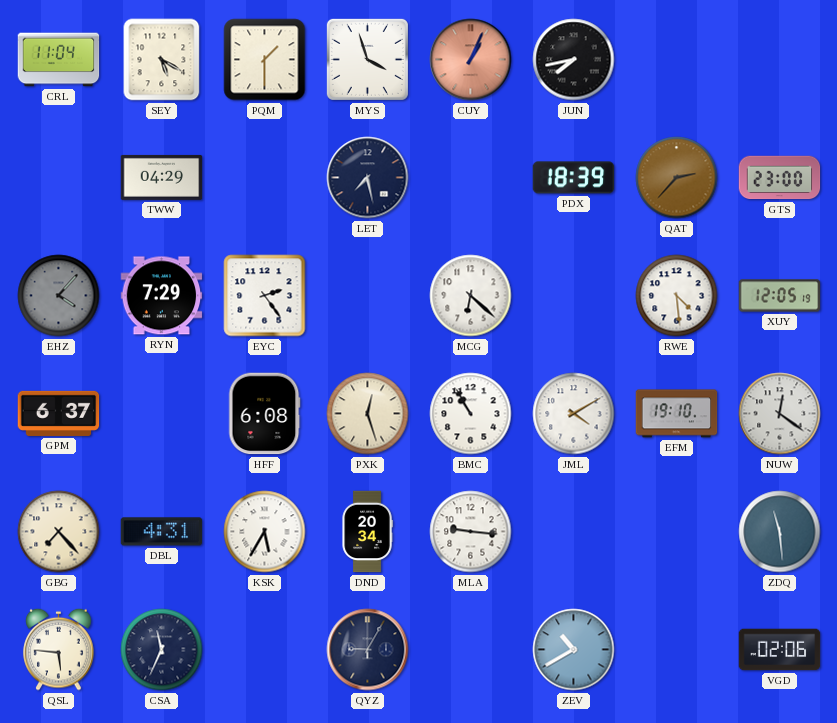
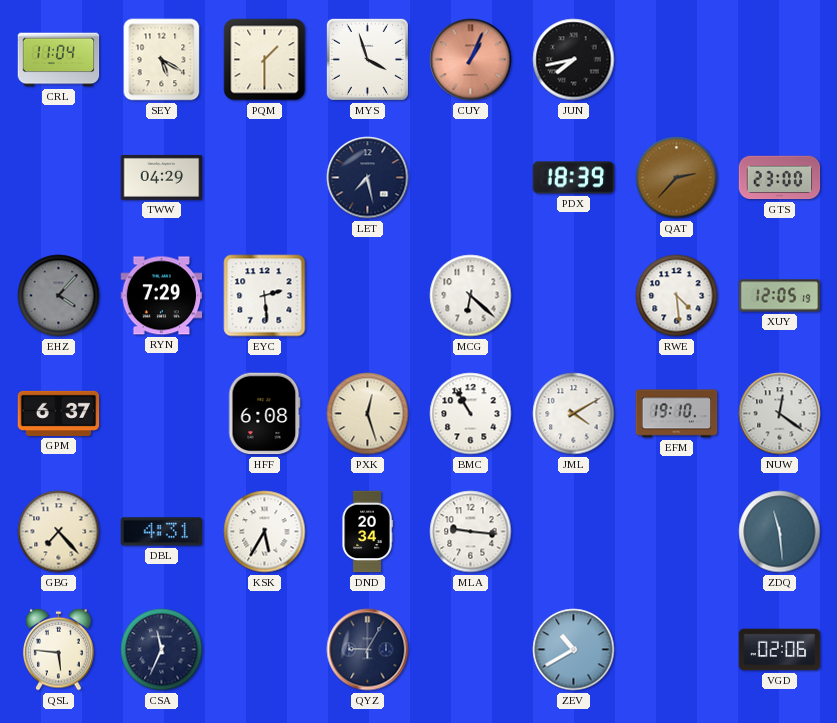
EYC: 2:24 -> 2:29
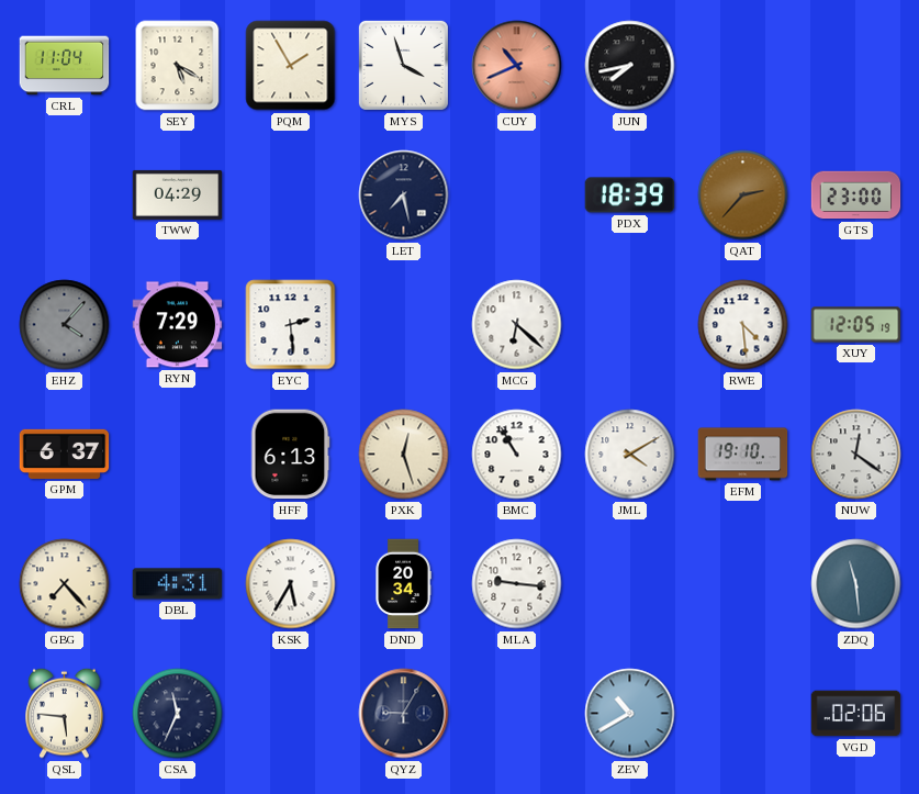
PQM: 1:30 -> 1:55
CUY: 1:04 -> 10:41
HFF: 6:08 -> 6:13
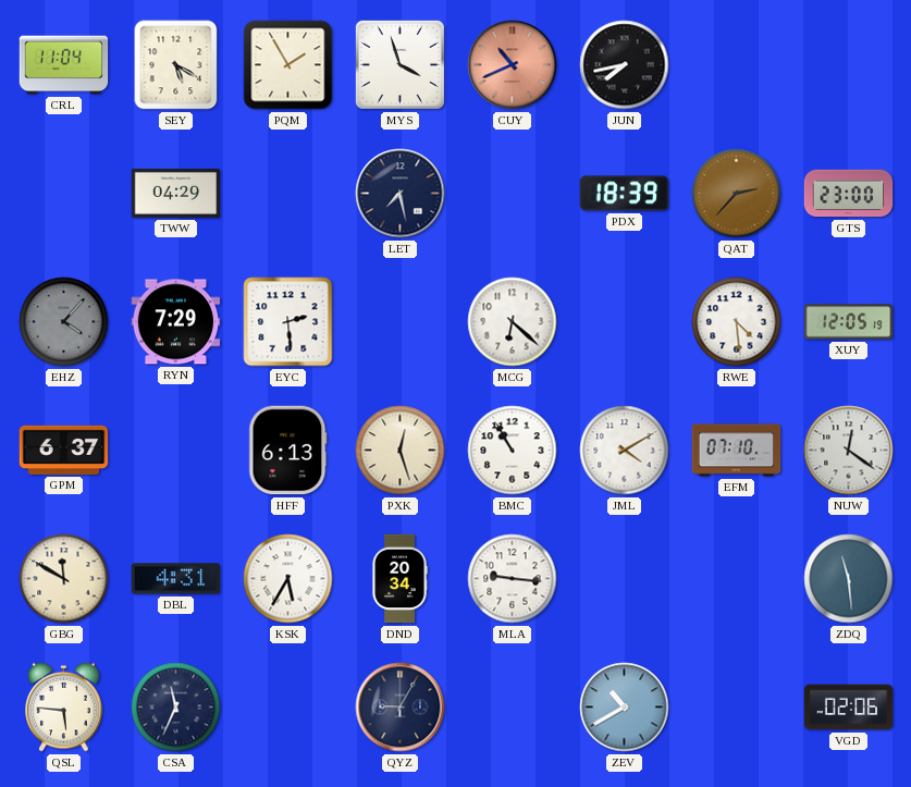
EFM: 19:10 -> 07:10
GBG: 7:23 -> 11:50
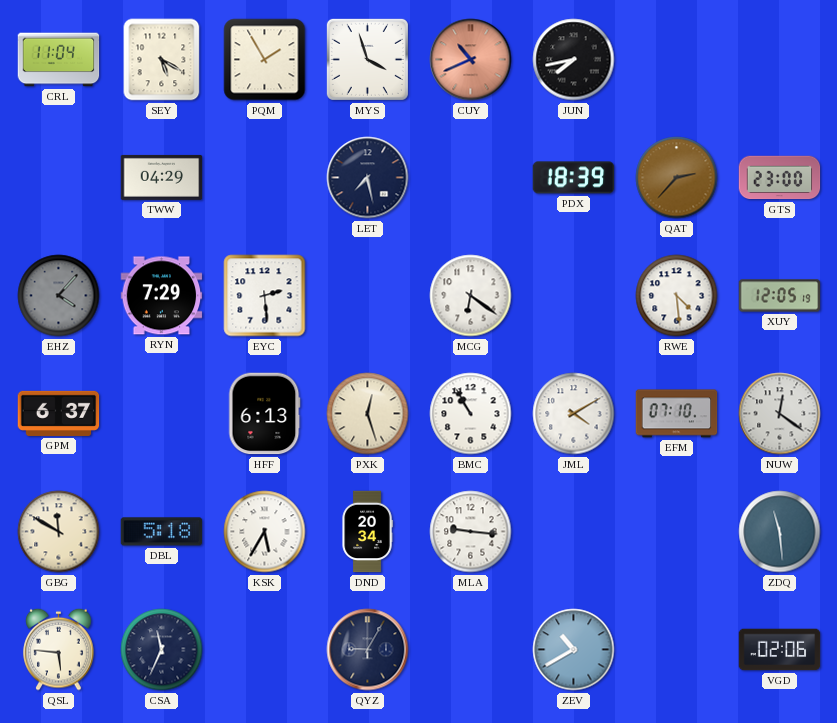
MCG: 6:22 -> 6:21
DBL: 4:31 -> 5:18
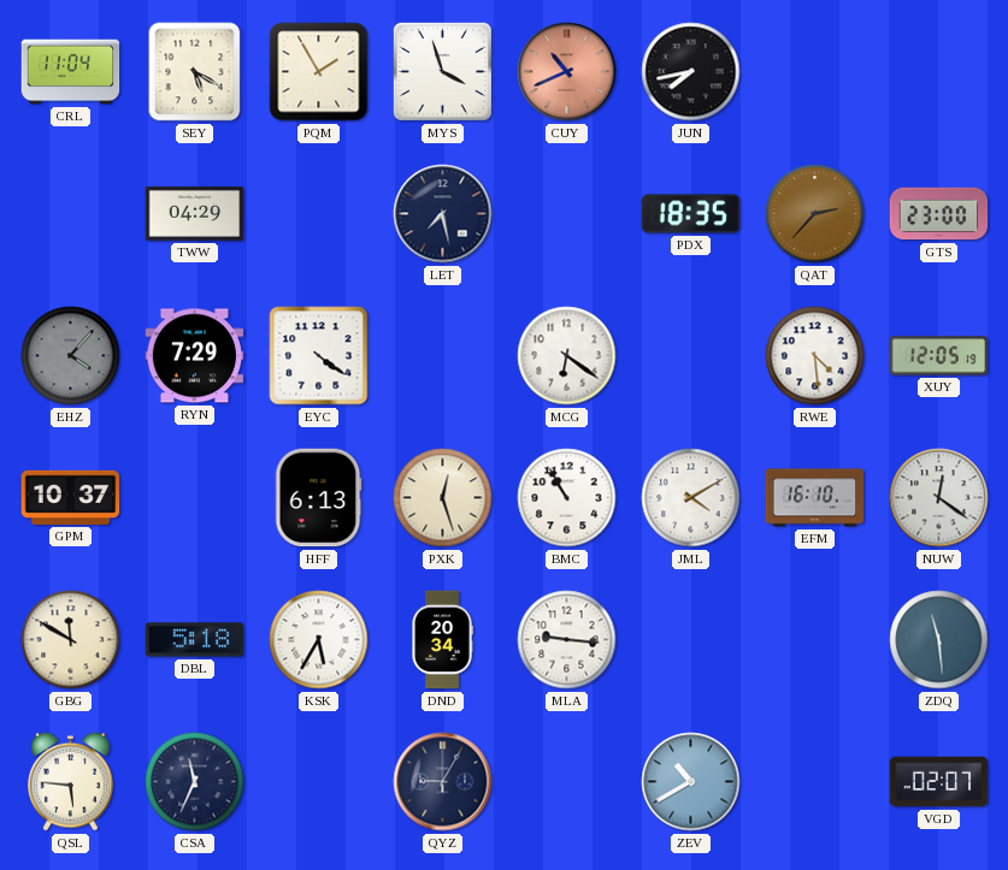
PDX: 18:39 -> 18:35
EYC: 2:29 -> 4:21
GPM: 6:37 -> 10:37
EFM: 07:10 -> 16:10
VGD: 02:06 -> 02:07
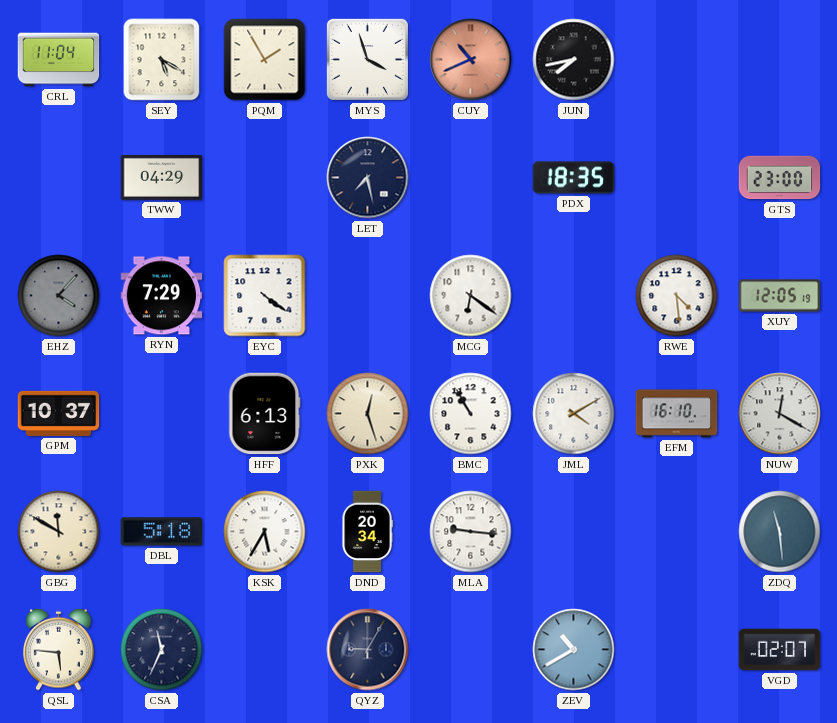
QAT: 2:37 -> none
NUW: 12:21 -> 12:20
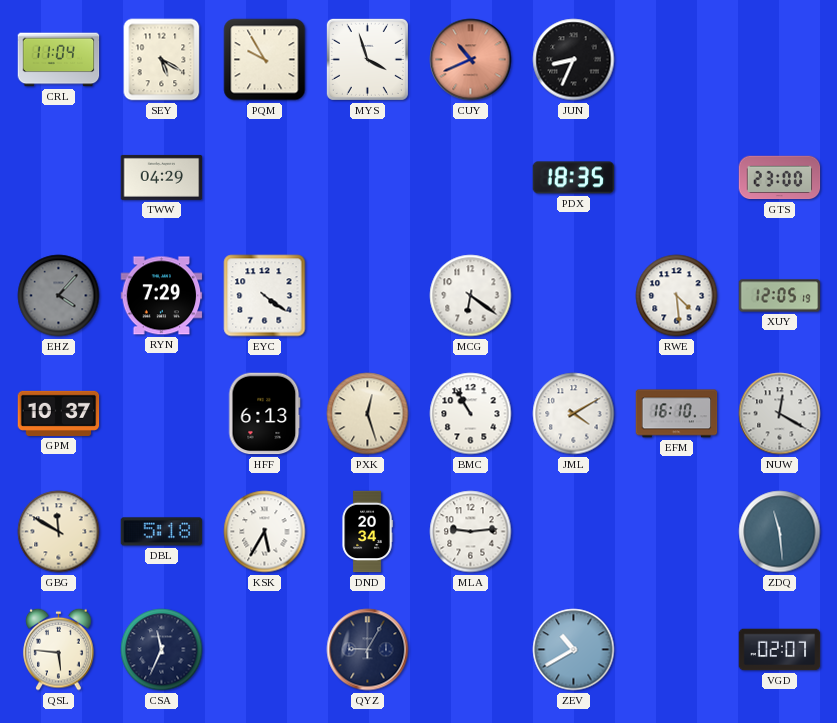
PQM: 1:55 -> 9:55
JUN: 7:43 -> 8:34
LET: 7:28 -> none
MLA: 9:16 -> 9:14
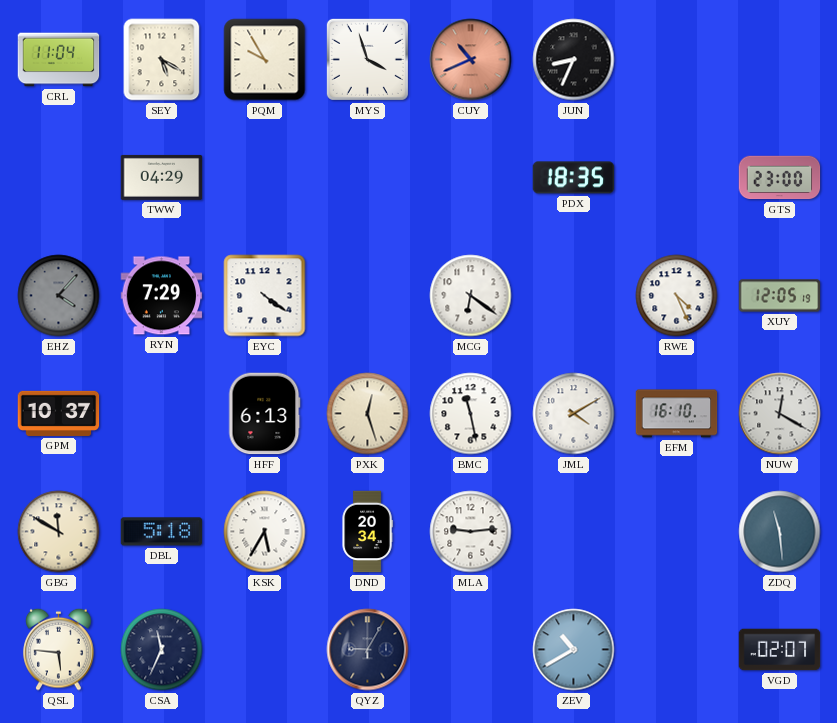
RWE: 4:29 -> 4:26
BMC: 10:55 -> 11:28
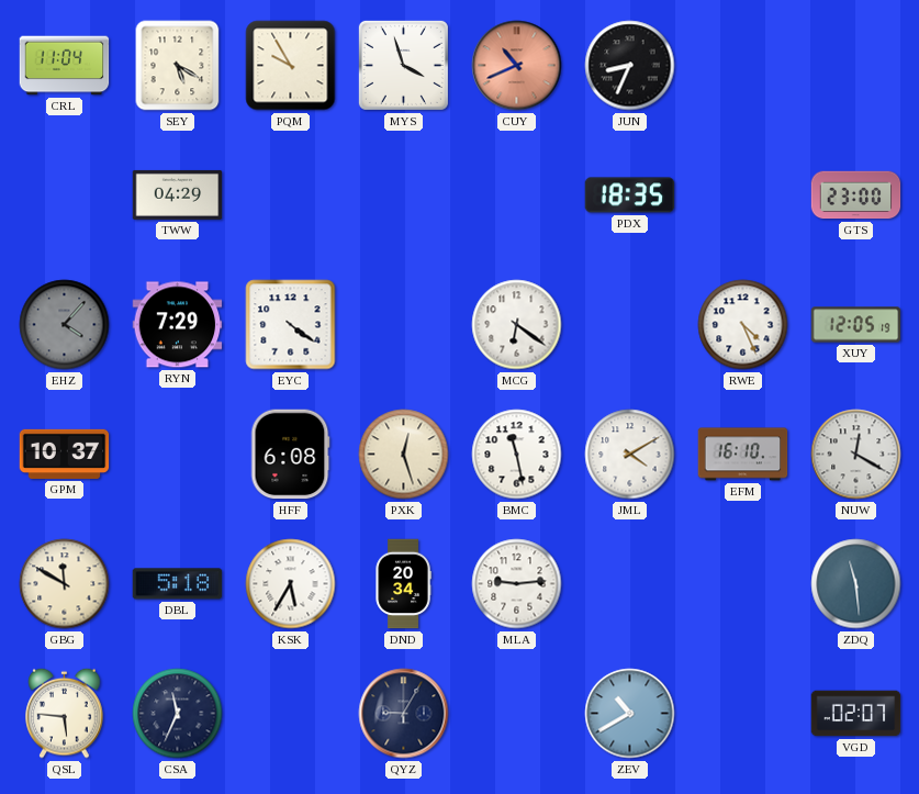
HFF: 6:13 -> 6:08
